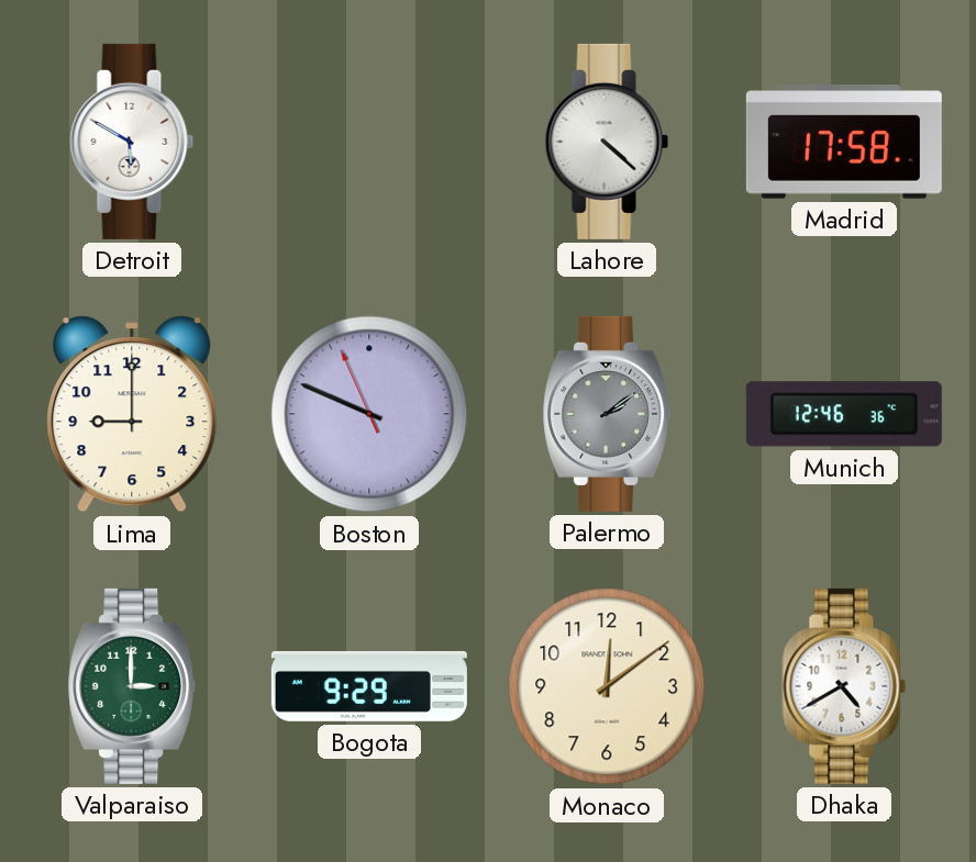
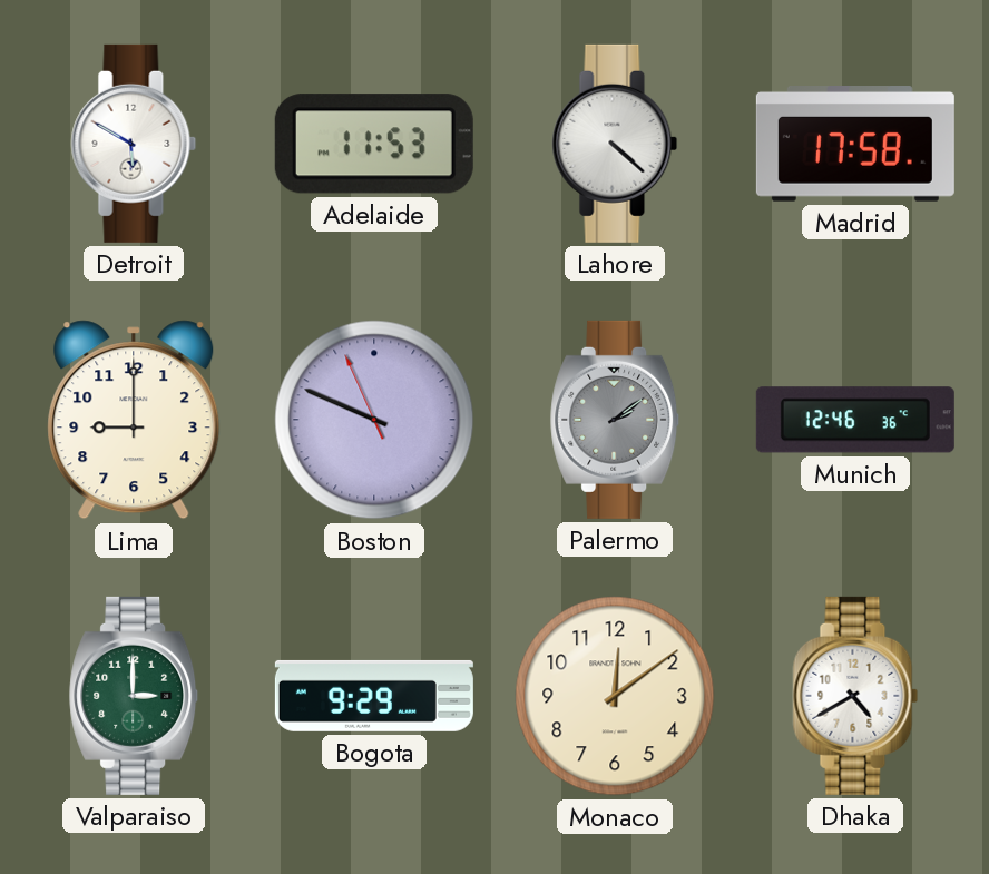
Adelaide: none -> 11:53
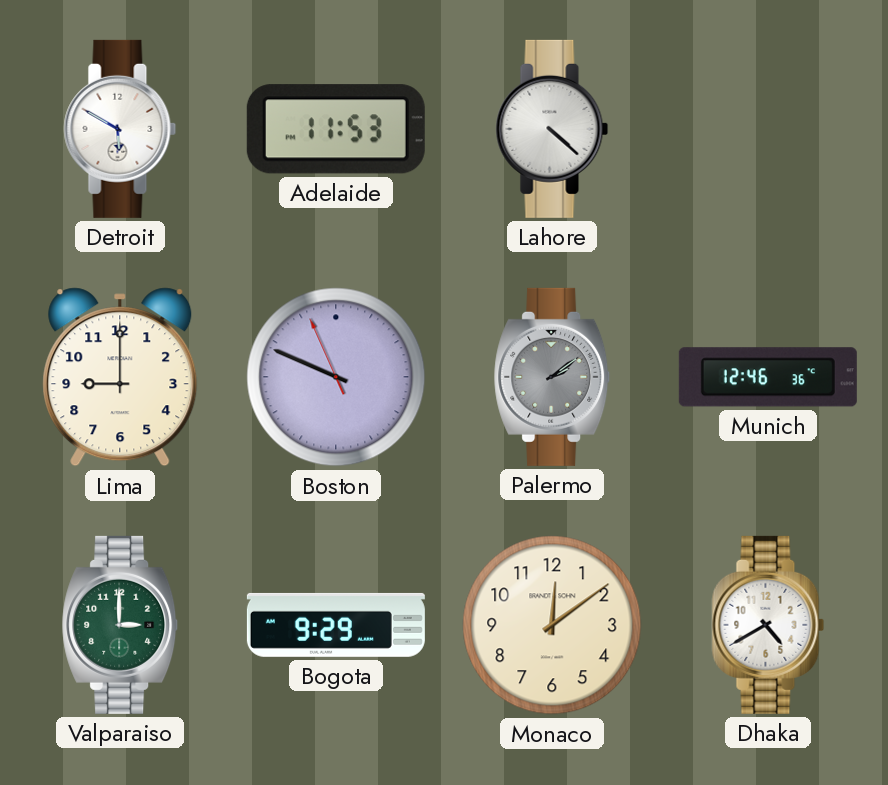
Madrid: 17:58 -> none
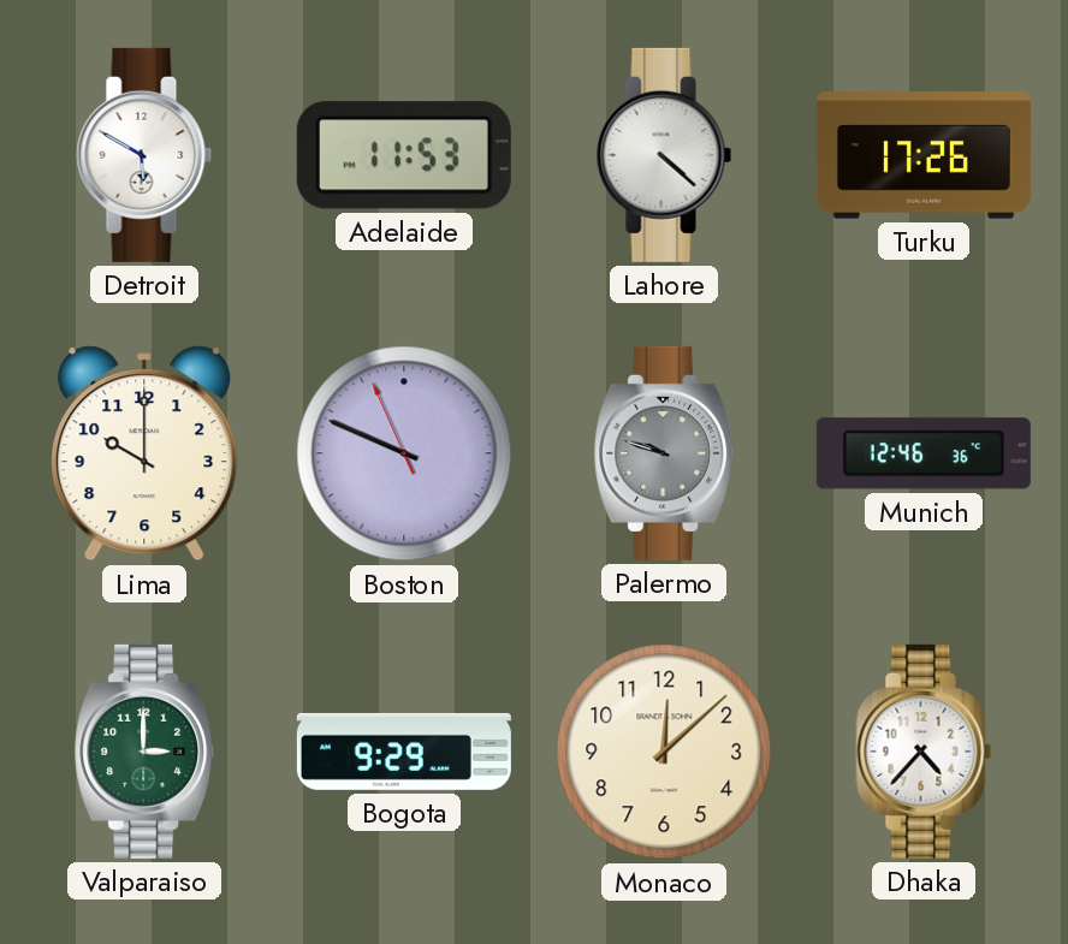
Turku: none -> 17:26
Lima: 9:00 -> 10:00
Palermo: 2:09 -> 9:48
Monaco: 12:09 -> 12:08
Dhaka: 4:40 -> 4:37
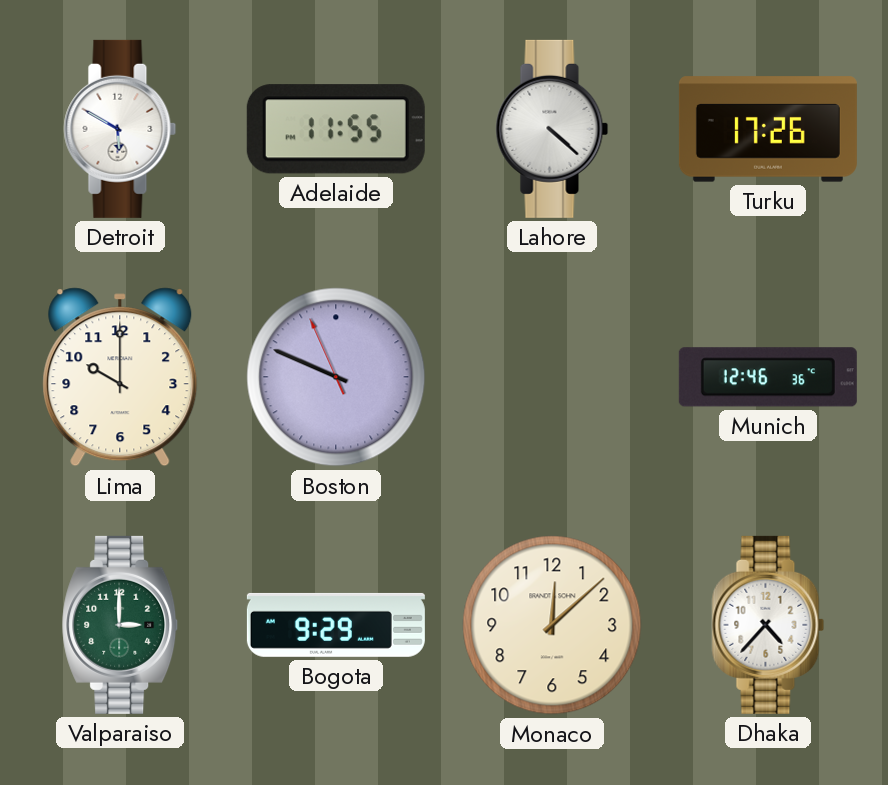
Adelaide: 11:53 -> 11:55
Palermo: 9:48 -> none
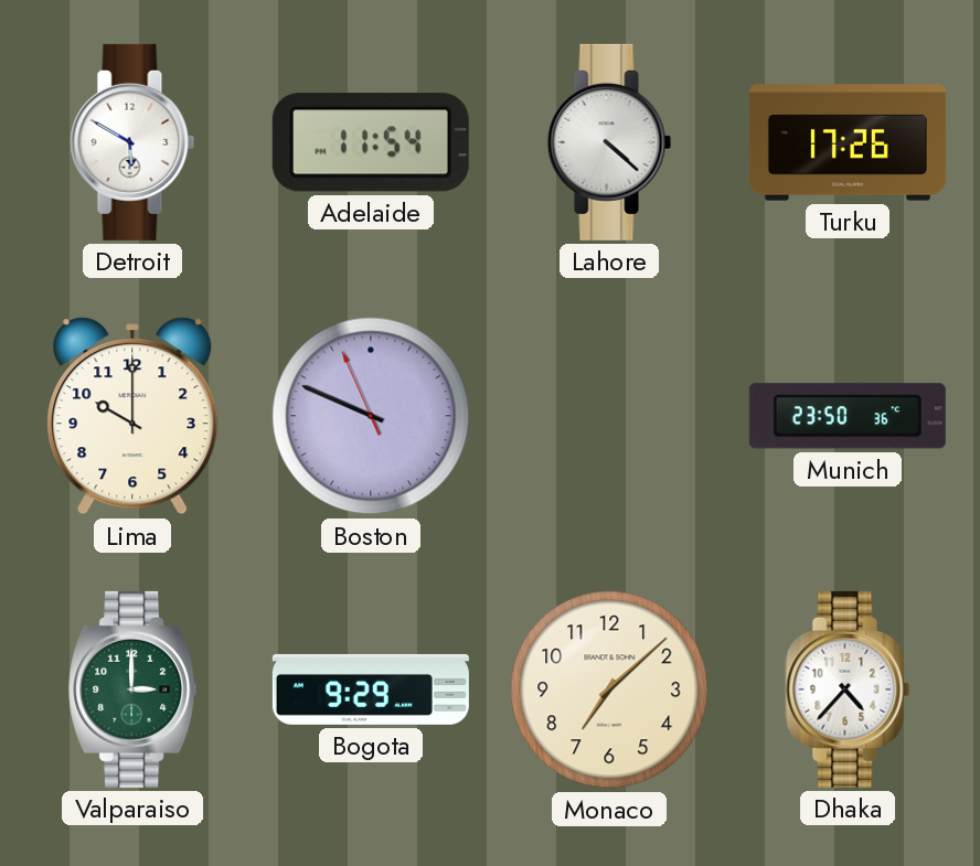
Adelaide: 11:55 -> 11:54
Munich: 12:46 -> 23:50
Monaco: 12:08 -> 7:08
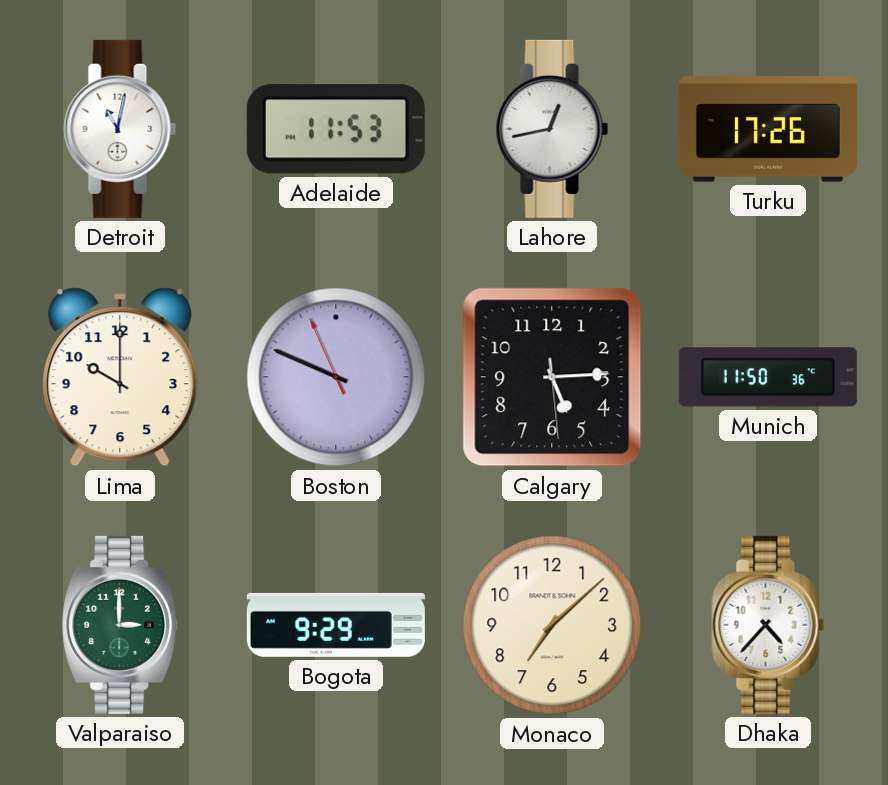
Detroit: 5:50 -> 11:02
Adelaide: 11:54 -> 11:53
Lahore: 4:22 -> 12:43
Calgary: none -> 5:14
Munich: 23:50 -> 11:50
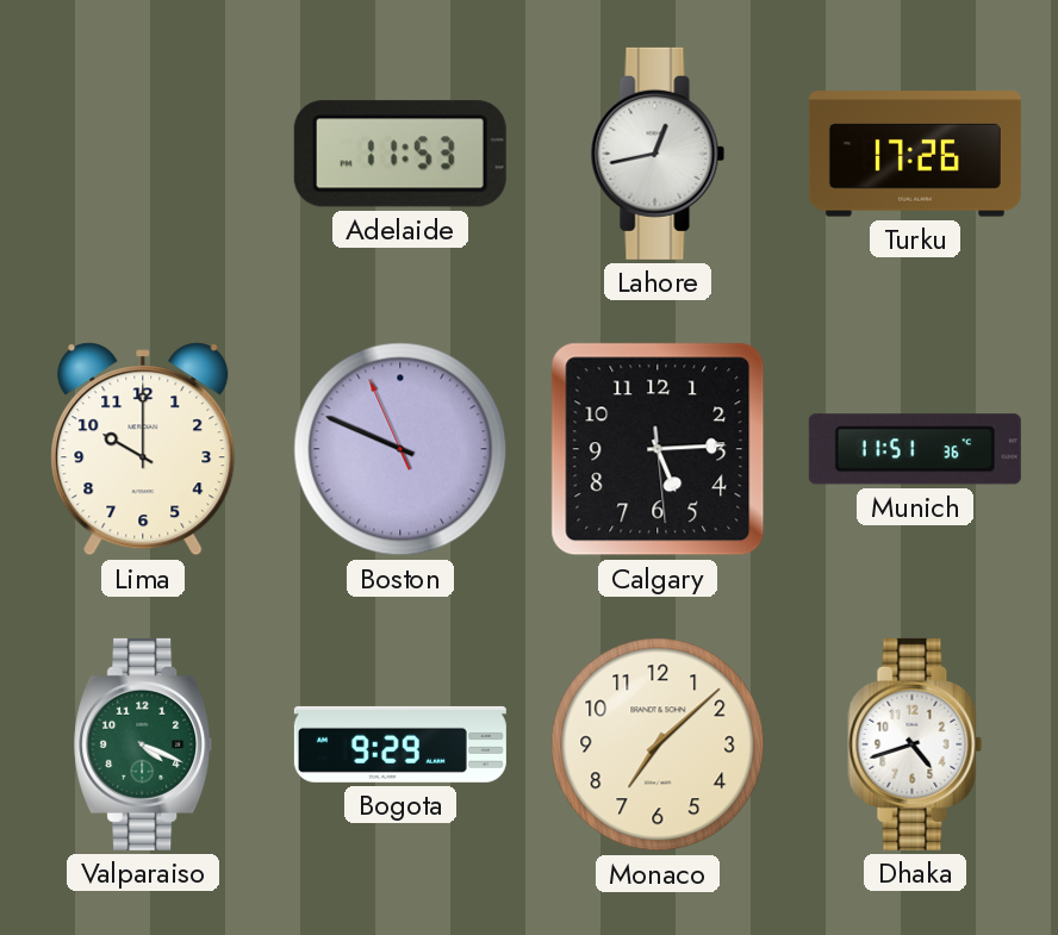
Detroit: 11:02 -> none
Munich: 11:50 -> 11:51
Valparaiso: 3:00 -> 4:19
Dhaka: 4:37 -> 4:42
